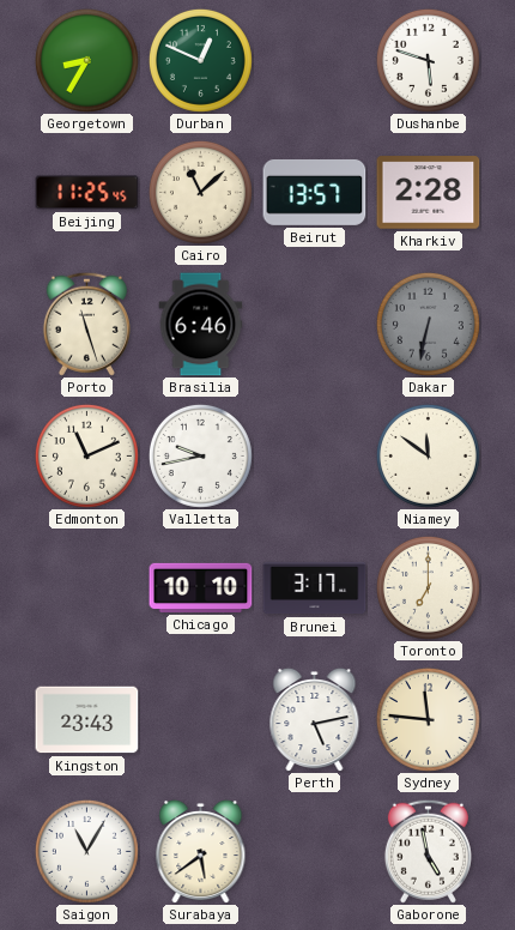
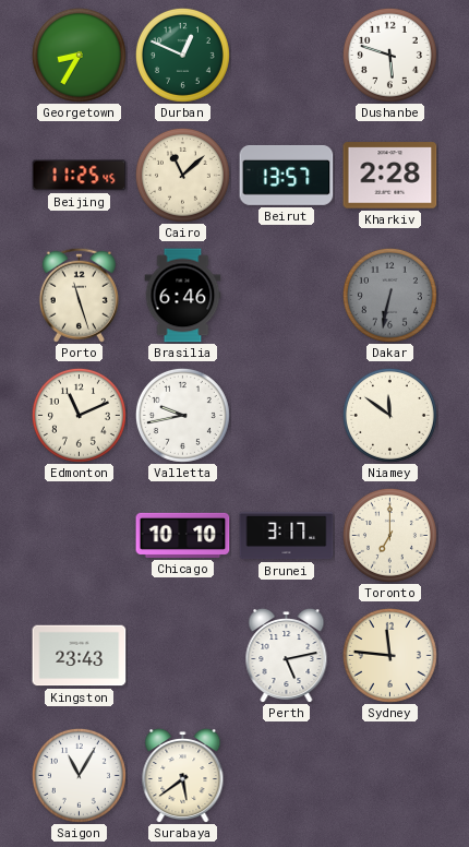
Gaborone: 4:58 -> none
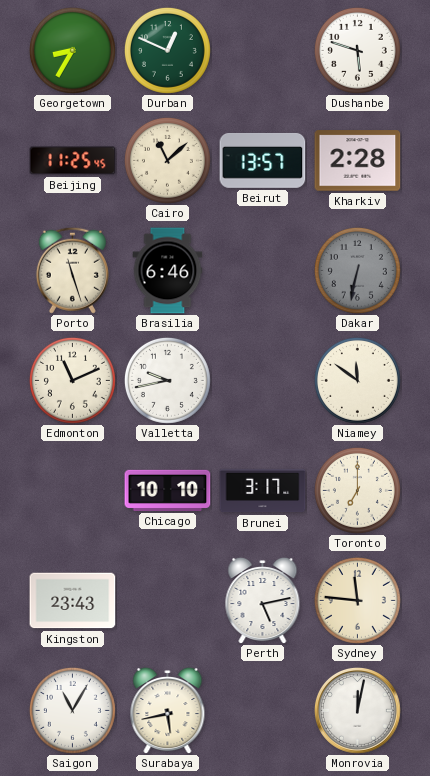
Surabaya: 5:39 -> 5:43
Monrovia: none -> 12:02
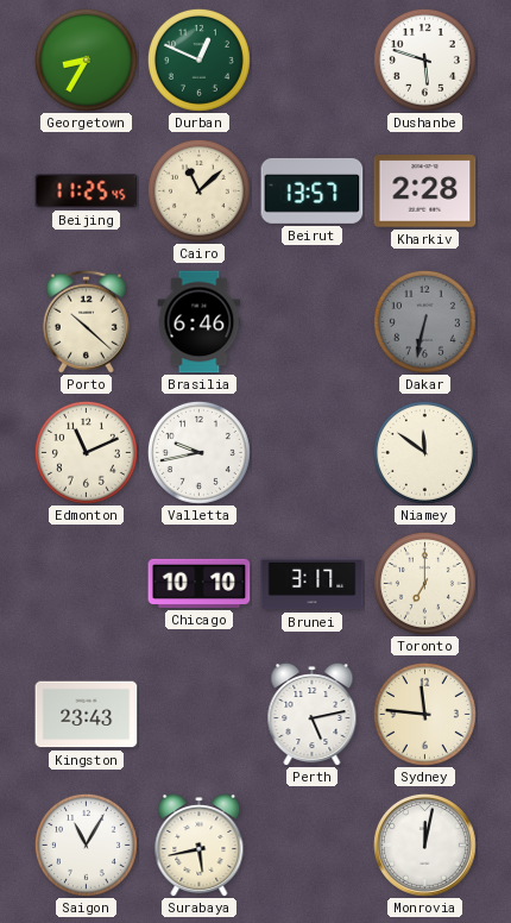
Porto: 11:27 -> 10:22
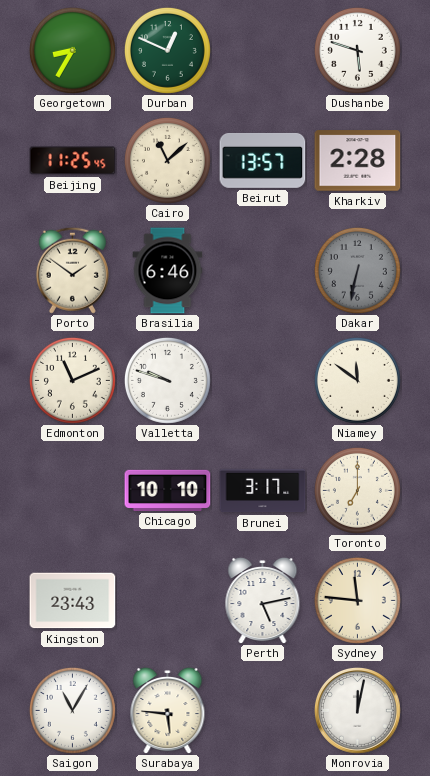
Porto: 10:22 -> 1:51
Valletta: 9:43 -> 9:48
Surabaya: 5:43 -> 5:46
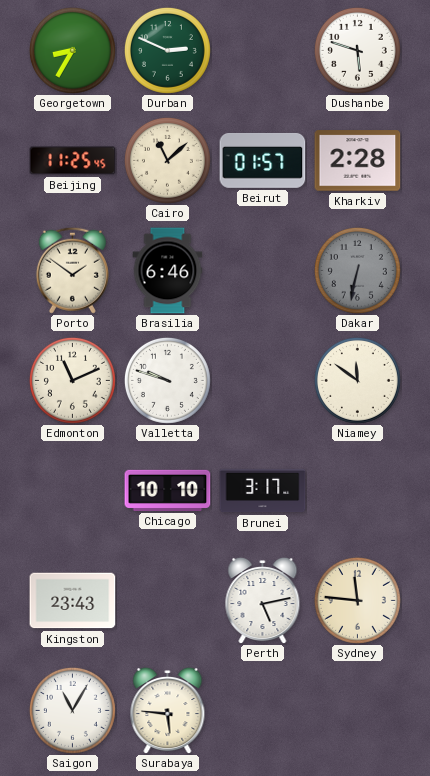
Durban: 12:49 -> 2:49
Beirut: 13:57 -> 01:57
Toronto: 7:00 -> none
Monrovia: 12:02 -> none
